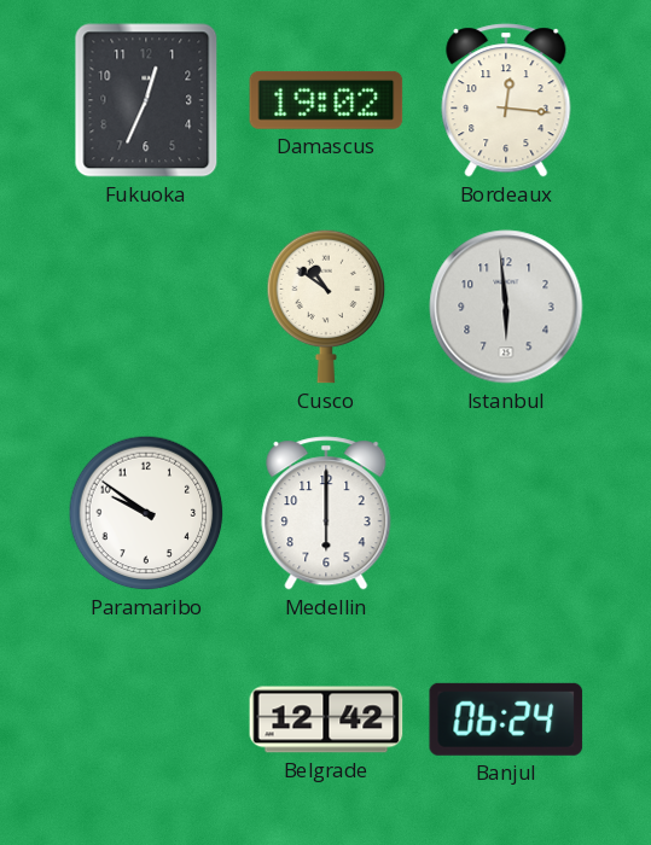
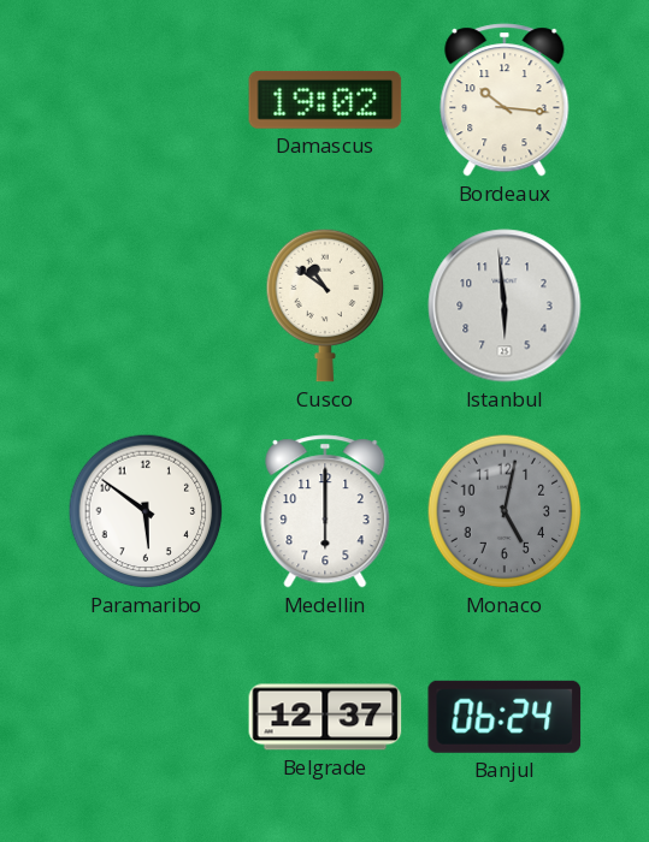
Fukuoka: 12:34 -> none
Bordeaux: 12:16 -> 10:16
Paramaribo: 9:51 -> 5:51
Monaco: none -> 5:02
Belgrade: 12:42 -> 12:37
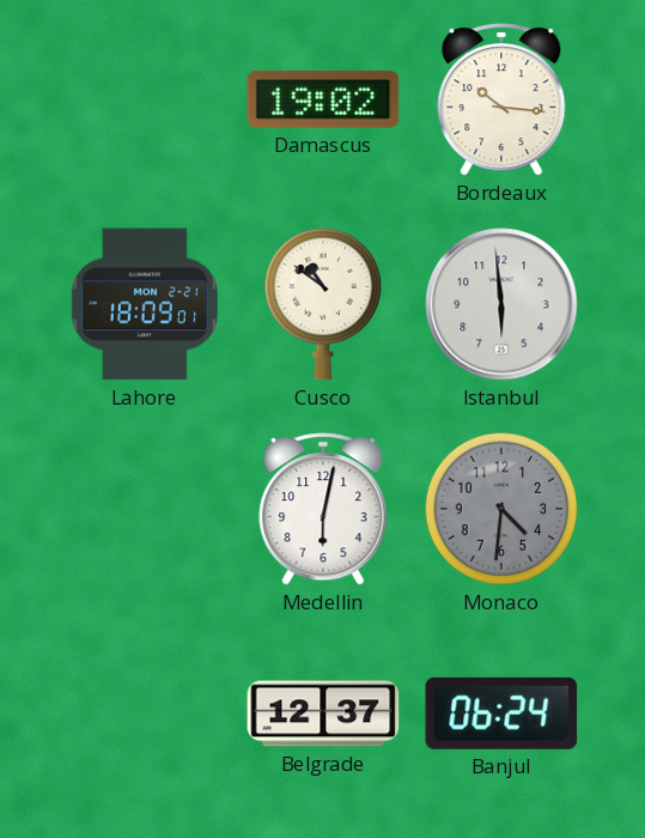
Lahore: none -> 18:09
Paramaribo: 5:51 -> none
Medellin: 6:00 -> 6:02
Monaco: 5:02 -> 4:31
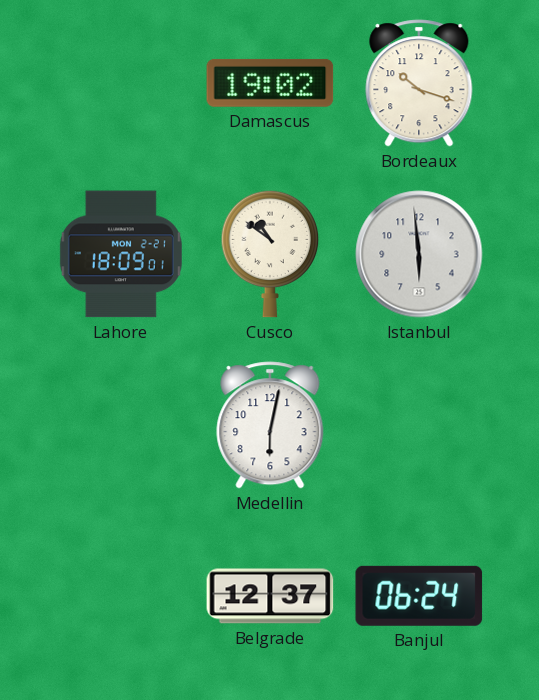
Bordeaux: 10:16 -> 10:18
Monaco: 4:31 -> none
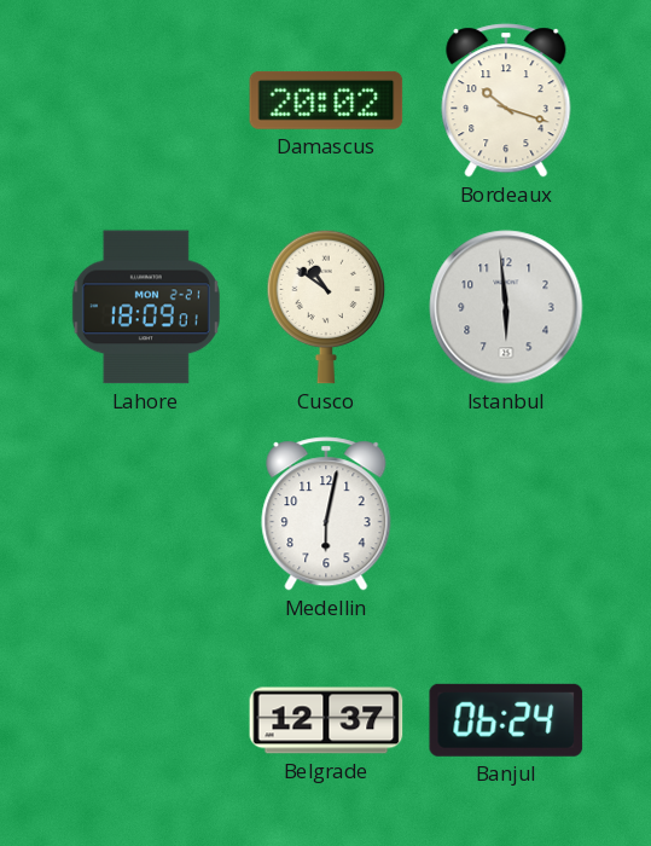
Damascus: 19:02 -> 20:02
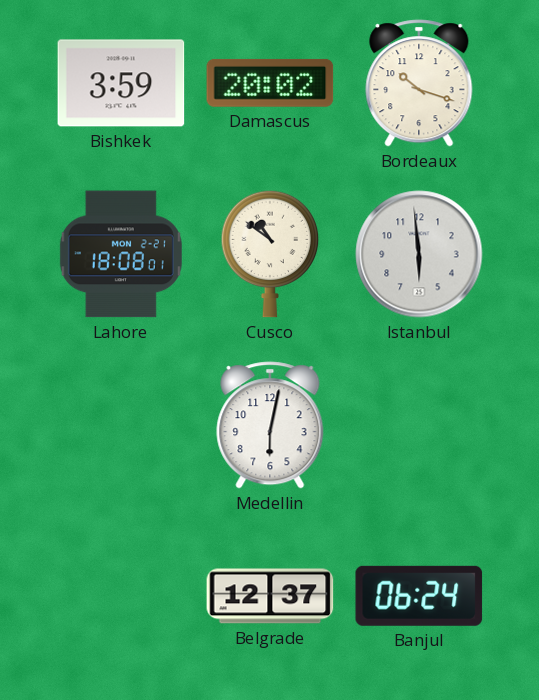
Bishkek: none -> 3:59
Lahore: 18:09 -> 18:08
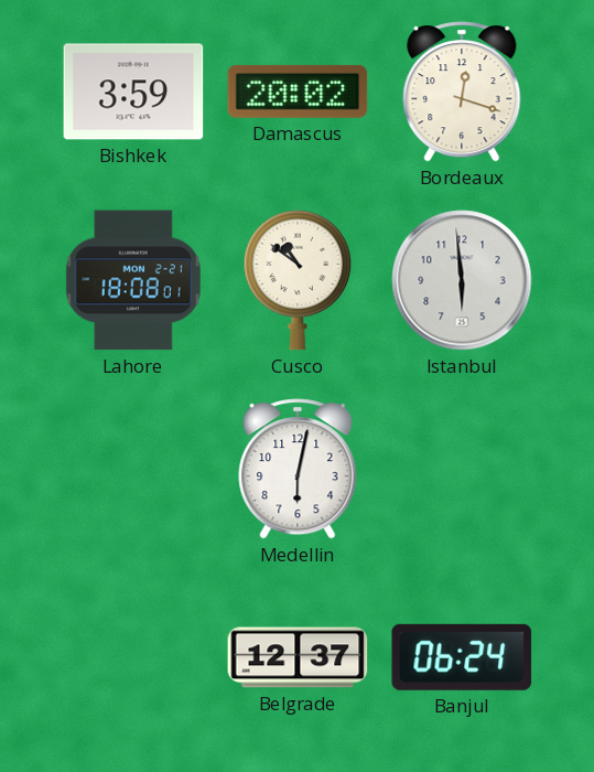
Bordeaux: 10:18 -> 12:18
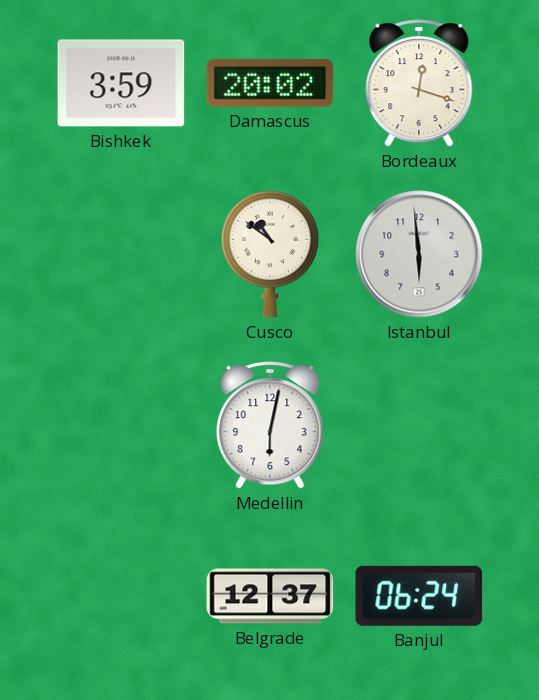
Lahore: 18:08 -> none
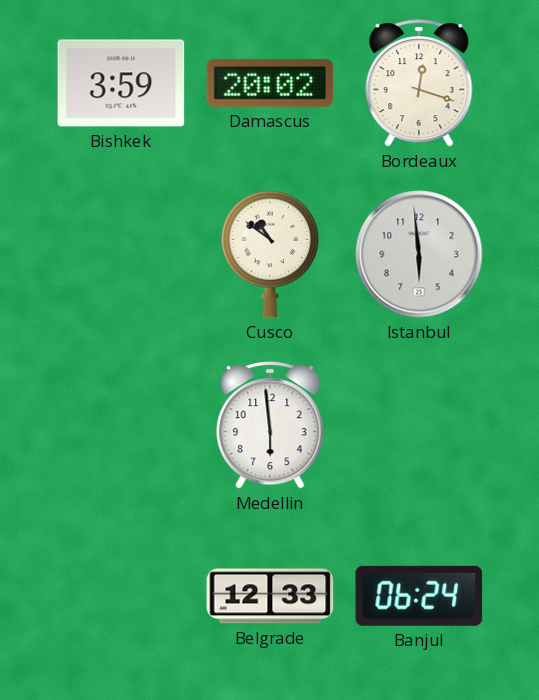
Medellin: 6:02 -> 5:59
Belgrade: 12:37 -> 12:33
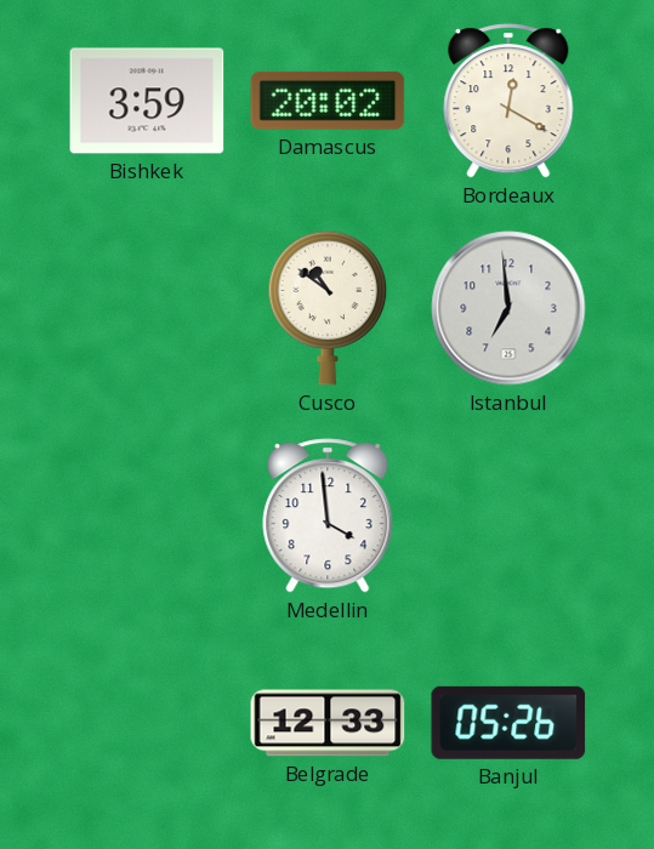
Bordeaux: 12:18 -> 12:20
Istanbul: 5:59 -> 6:59
Medellin: 5:59 -> 3:59
Banjul: 06:24 -> 05:26
